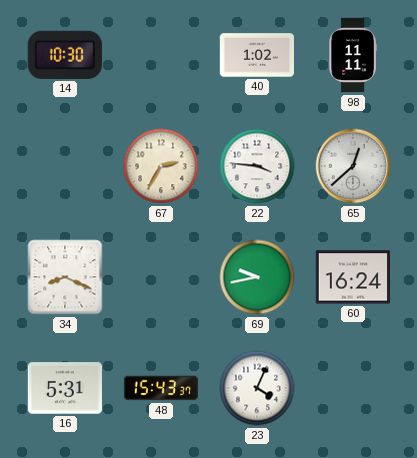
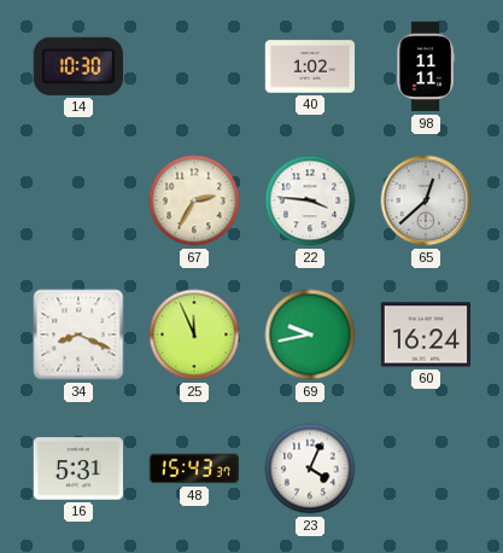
25: none -> 11:56
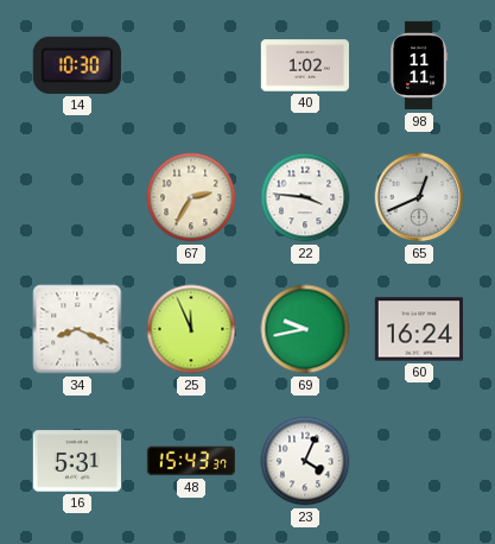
65: 12:38 -> 12:41
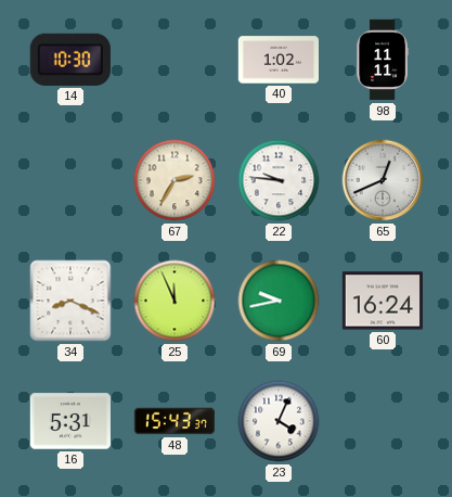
22: 3:46 -> 9:46
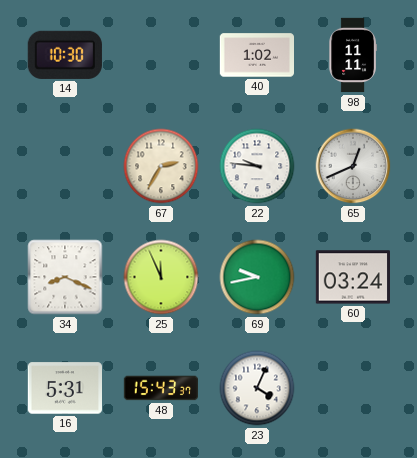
60: 16:24 -> 03:24
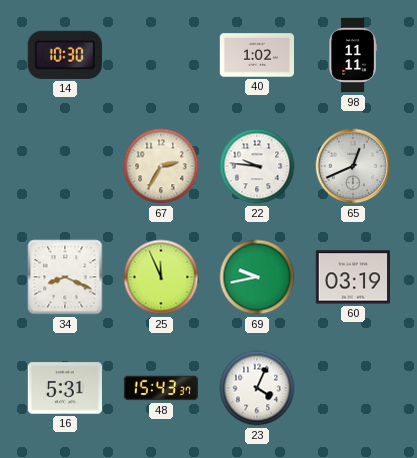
60: 03:24 -> 03:19
